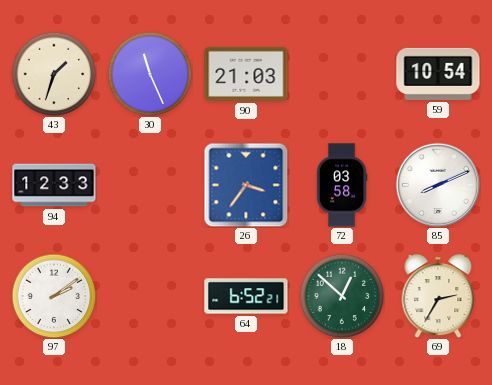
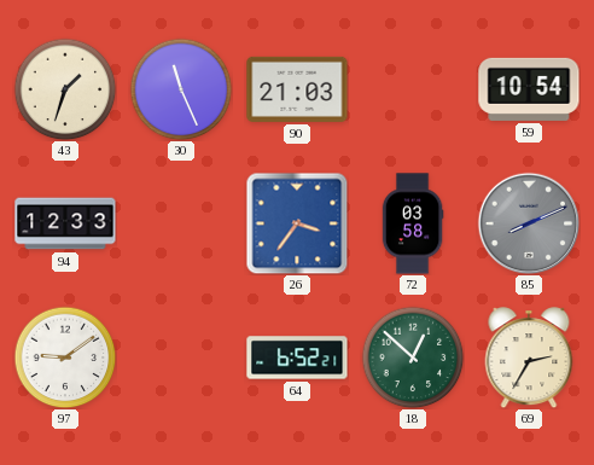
85 dial: white -> grey
97: 2:09 -> 9:09
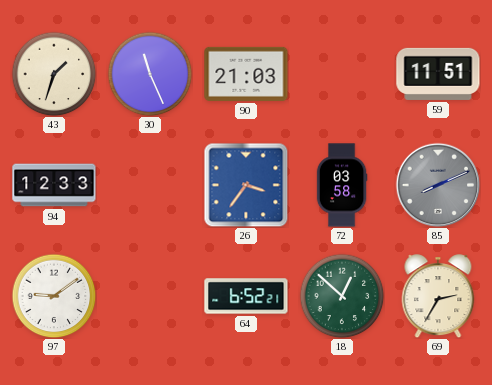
59: 10:54 -> 11:51
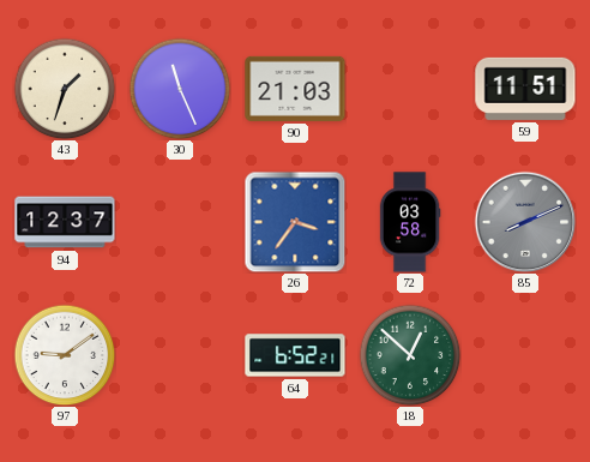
94: 12:33 -> 12:37
69: 2:35 -> none
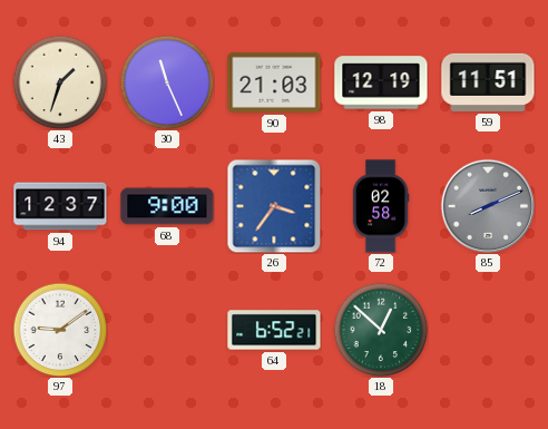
98: none -> 12:19
68: none -> 9:00
72: 03:58 -> 02:58
